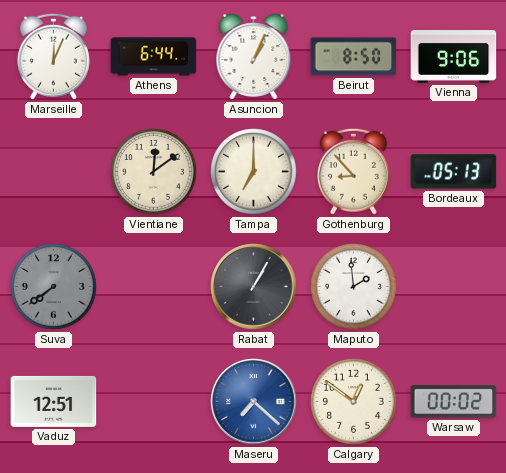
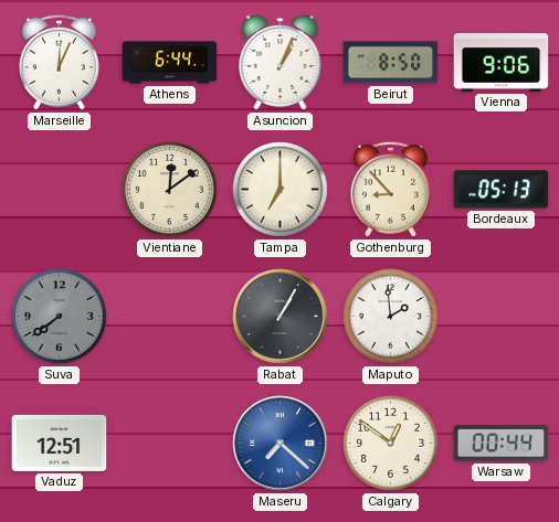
Warsaw: 00:02 -> 00:44
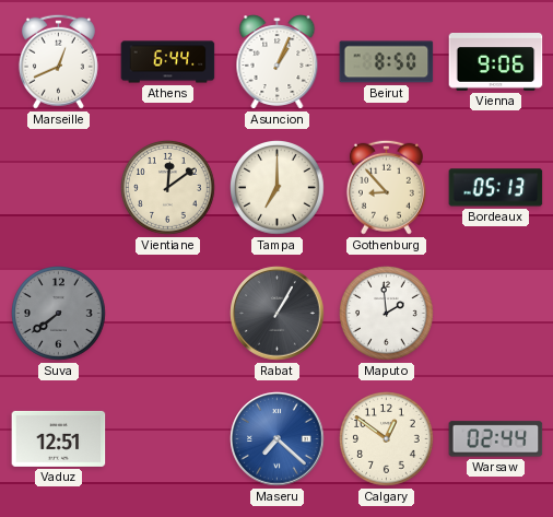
Marseille: 12:04 -> 12:41
Warsaw: 00:44 -> 02:44
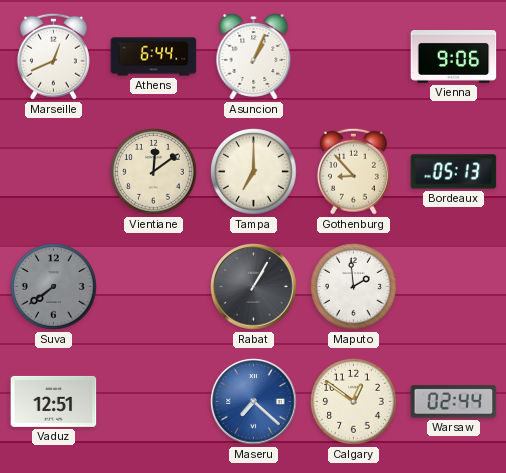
Beirut: 8:50 -> none
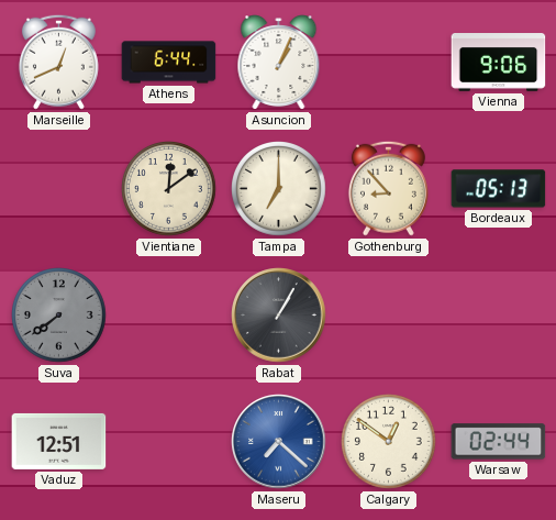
Maputo: 1:59 -> none
